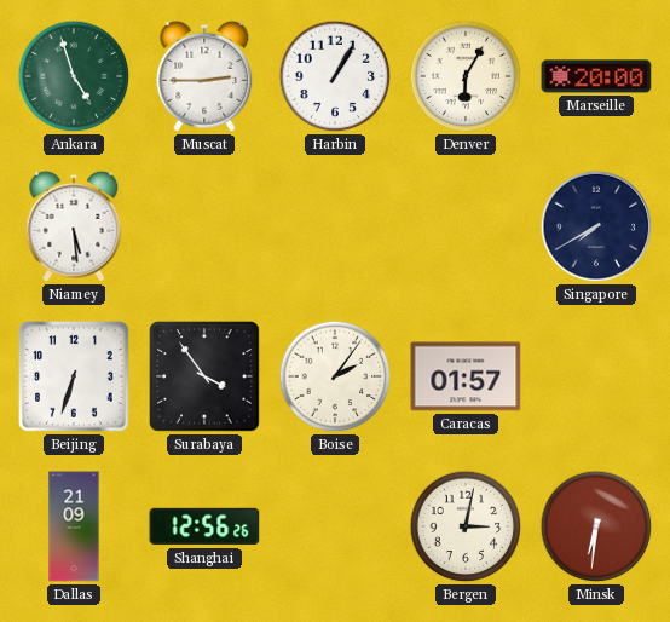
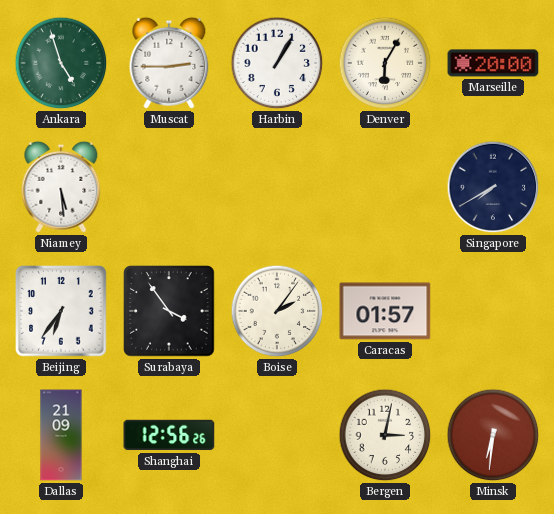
Beijing: 6:33 -> 6:36
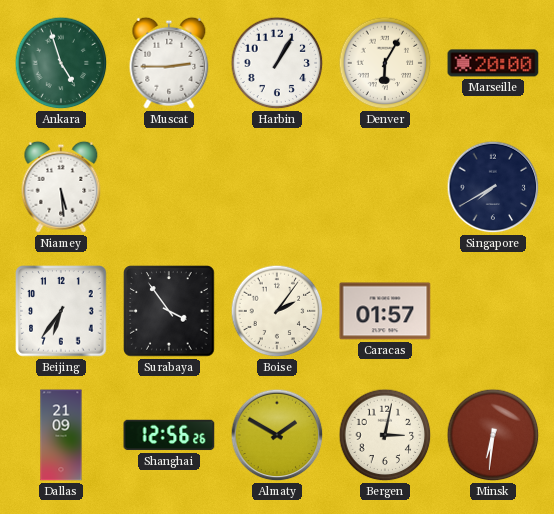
Almaty: none -> 1:50
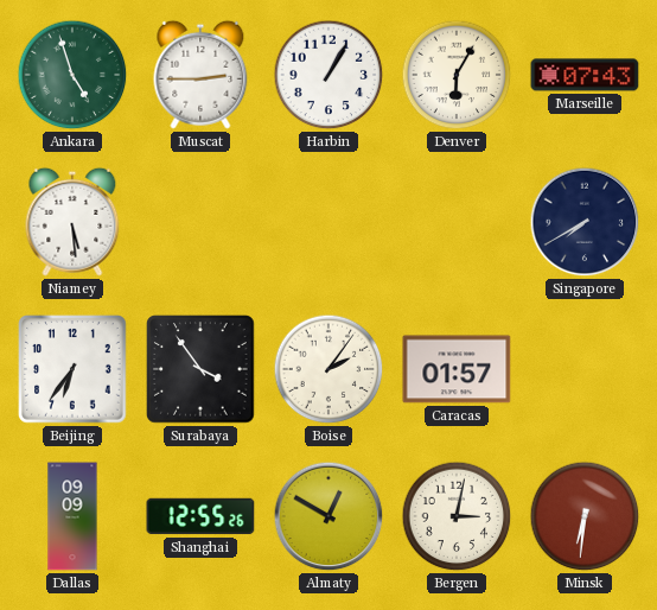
Marseille: 20:00 -> 07:43
Dallas: 21:09 -> 09:09
Shanghai: 12:56 -> 12:55
Almaty: 1:50 -> 12:50
